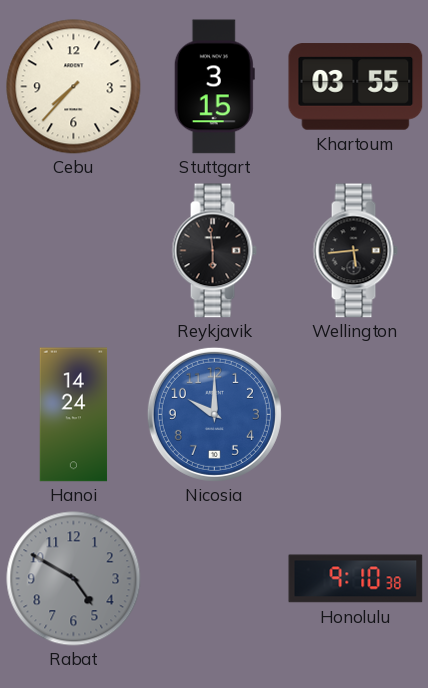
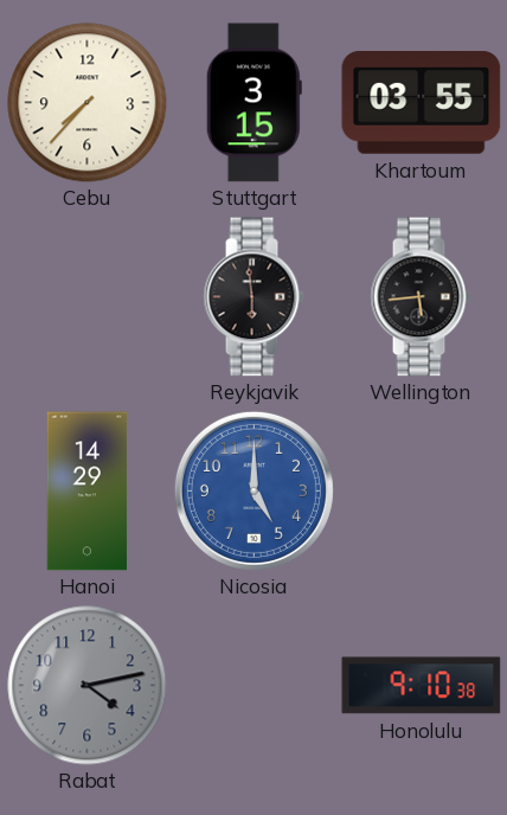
Hanoi: 14:24 -> 14:29
Nicosia: 10:00 -> 5:00
Rabat: 4:50 -> 4:13
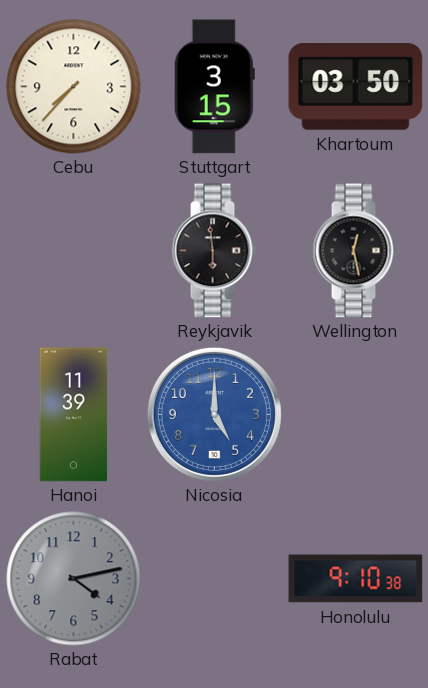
Khartoum: 03:55 -> 03:50
Wellington: 5:44 -> 12:28
Hanoi: 14:29 -> 11:39
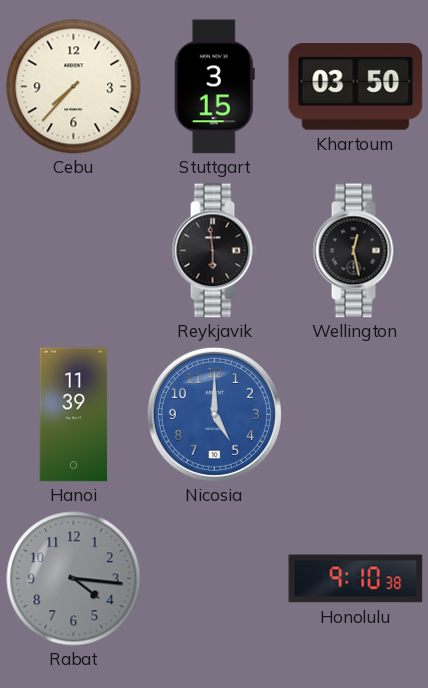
Rabat: 4:13 -> 4:16
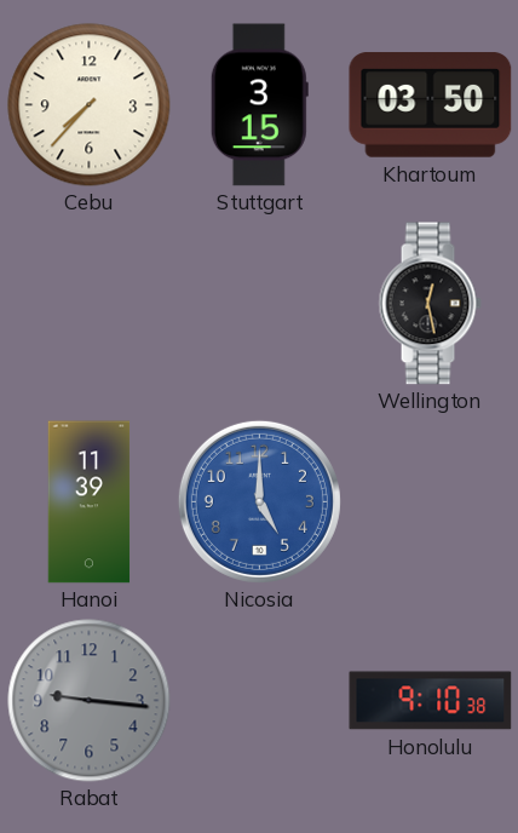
Reykjavik: 5:59 -> none
Rabat: 4:16 -> 9:16
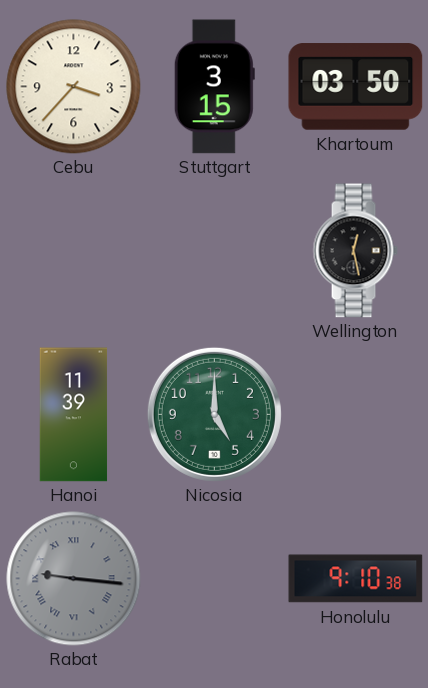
Cebu: 7:37 -> 3:37
Nicosia dial: blue -> green
Rabat numerals: Arabic -> Roman
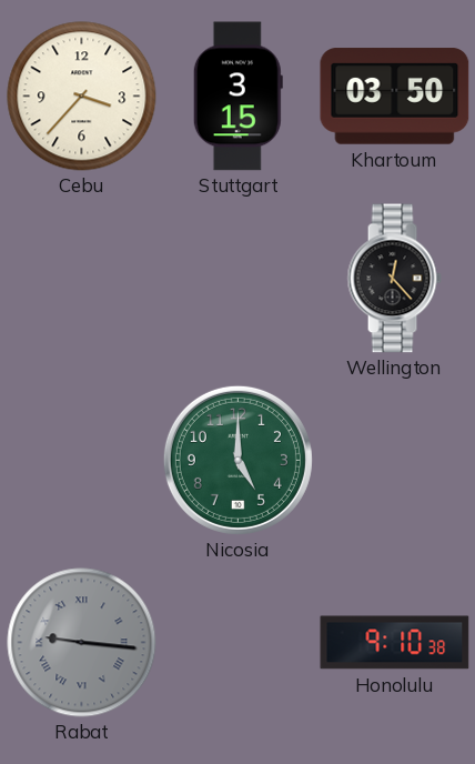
Wellington: 12:28 -> 12:23
Hanoi: 11:39 -> none
